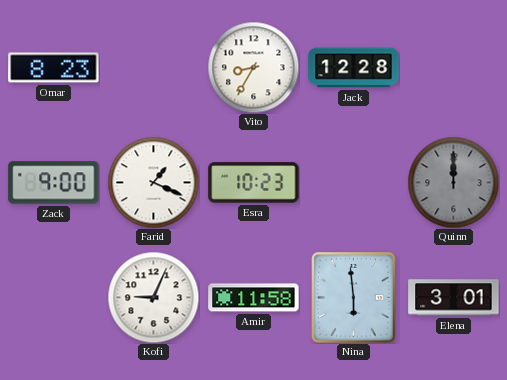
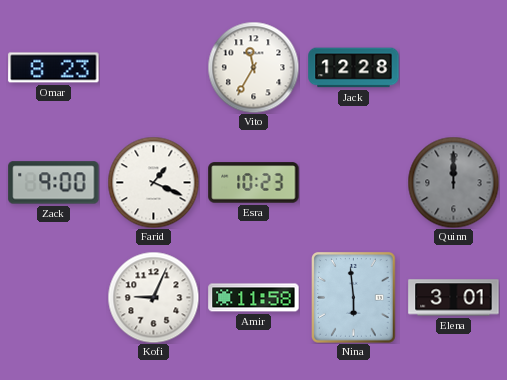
Vito: 8:35 -> 11:35
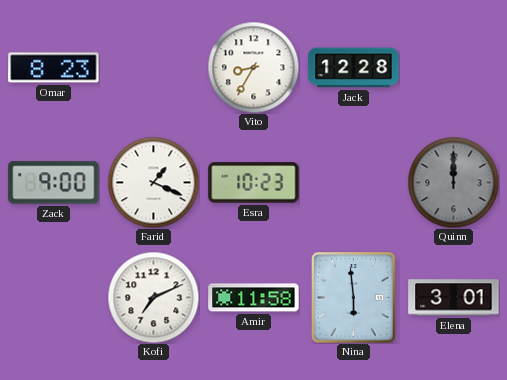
Vito: 11:35 -> 8:35
Kofi: 9:04 -> 7:11
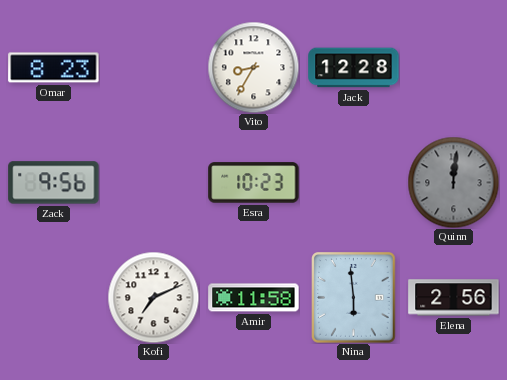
Zack: 9:00 -> 9:56
Farid: 1:19 -> none
Quinn: 12:00 -> 12:01
Elena: 3:01 -> 2:56
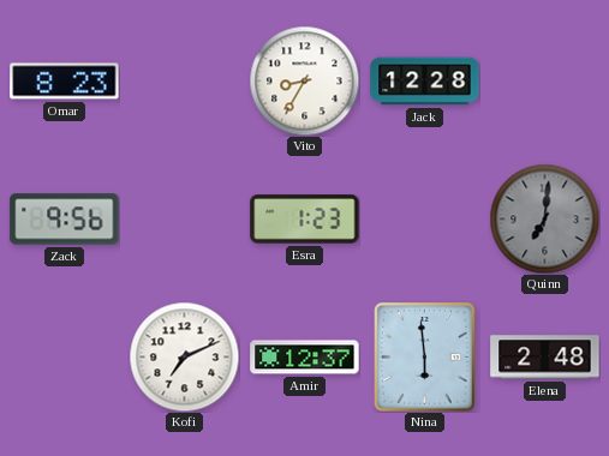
Esra: 10:23 -> 1:23
Quinn: 12:01 -> 7:01
Amir: 11:58 -> 12:37
Elena: 2:56 -> 2:48
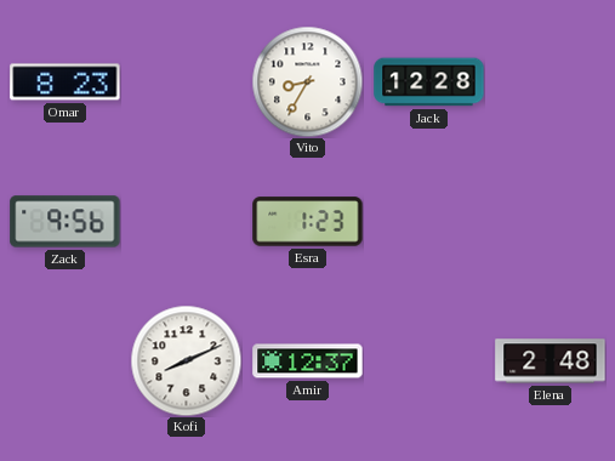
Quinn: 7:01 -> none
Kofi: 7:11 -> 8:11
Nina: 5:59 -> none
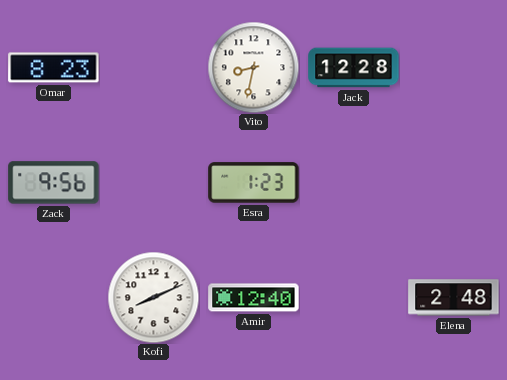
Vito: 8:35 -> 8:32
Amir: 12:37 -> 12:40
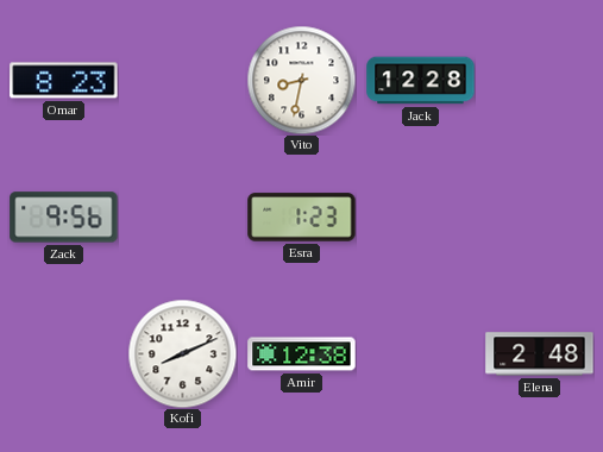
Amir: 12:40 -> 12:38
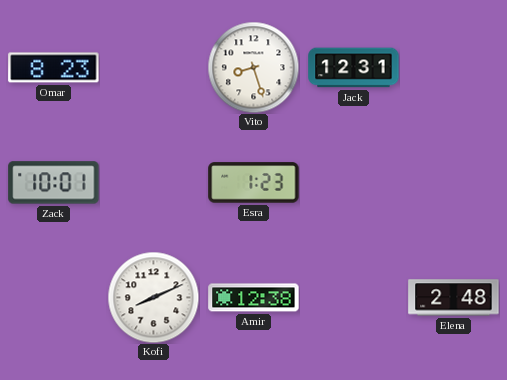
Vito: 8:32 -> 8:27
Jack: 12:28 -> 12:31
Zack: 9:56 -> 10:01
